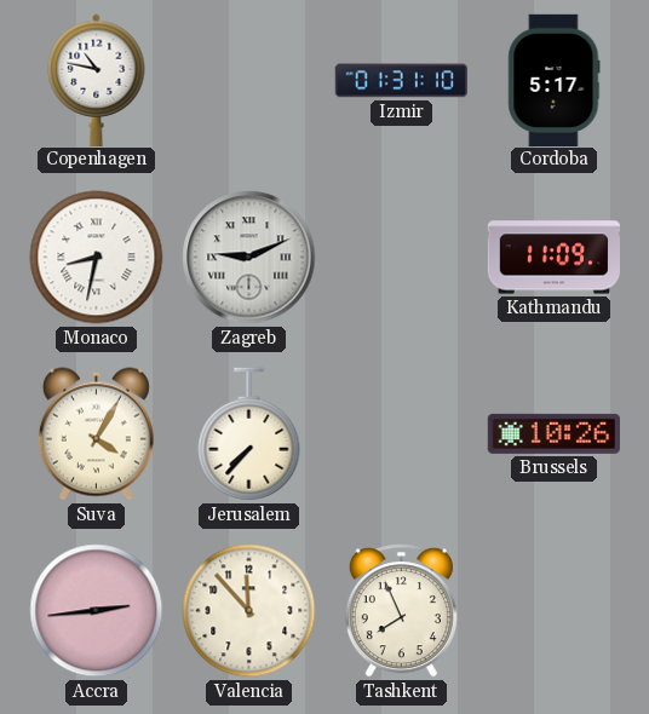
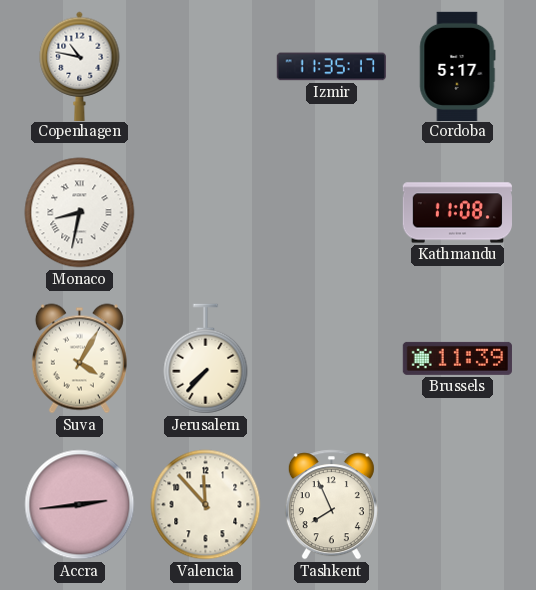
Izmir: 01:31 -> 11:35
Zagreb: 9:11 -> none
Kathmandu: 11:09 -> 11:08
Brussels: 10:26 -> 11:39
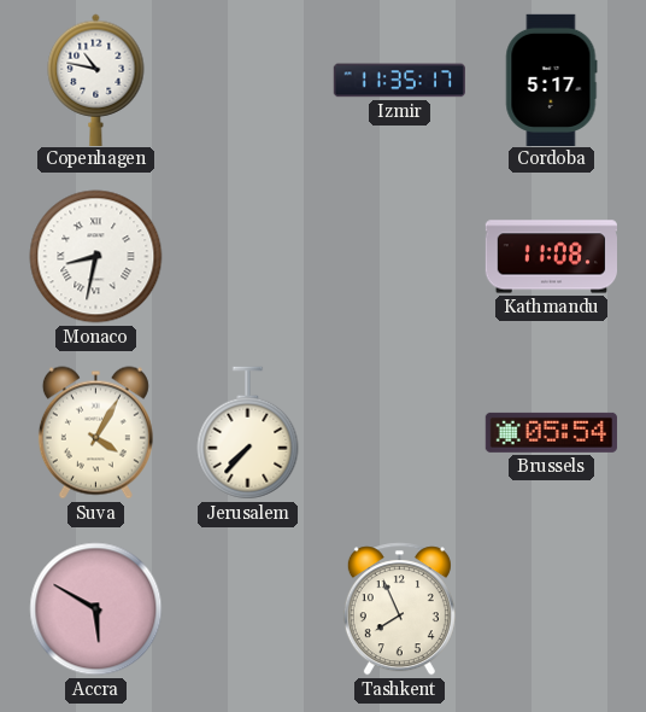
Brussels: 11:39 -> 05:54
Accra: 2:44 -> 5:50
Valencia: 11:53 -> none
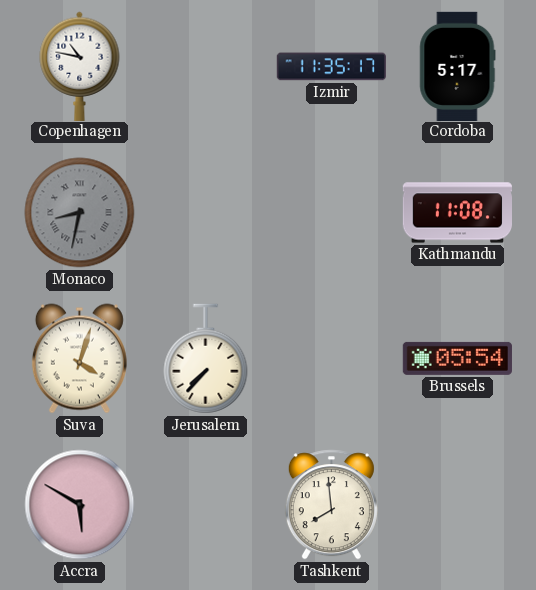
Monaco dial: white -> grey
Suva: 4:05 -> 4:03
Tashkent: 7:56 -> 7:59
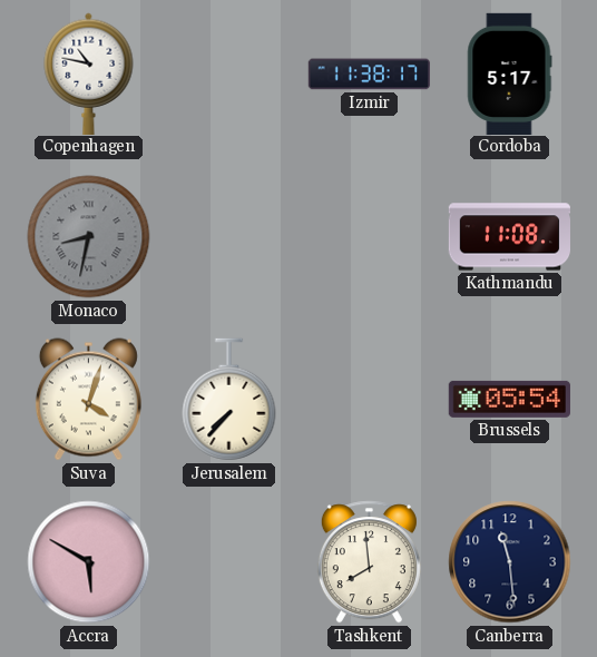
Izmir: 11:35 -> 11:38
Canberra: none -> 11:29
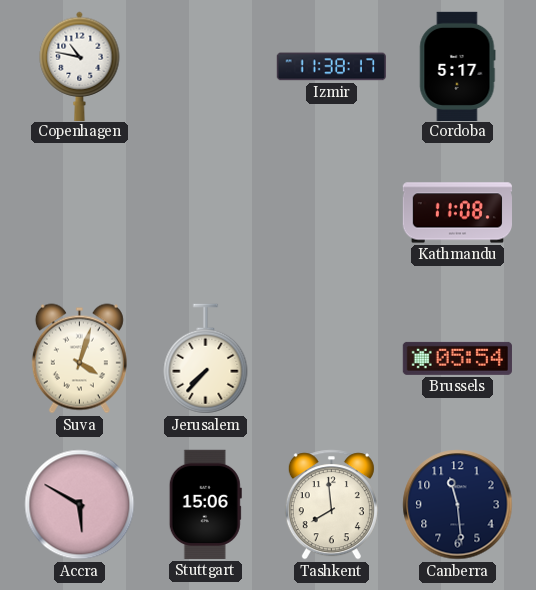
Monaco: 8:32 -> none
Stuttgart: none -> 15:06
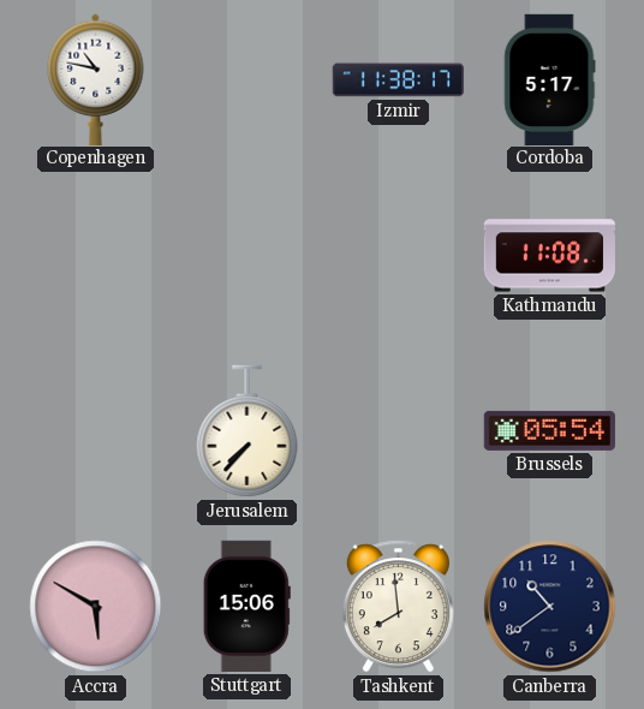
Suva: 4:03 -> none
Canberra: 11:29 -> 10:39
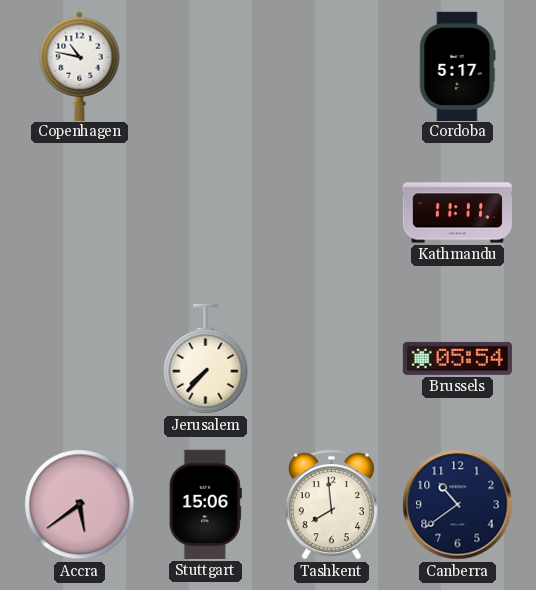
Izmir: 11:38 -> none
Kathmandu: 11:08 -> 11:11
Accra: 5:50 -> 5:39
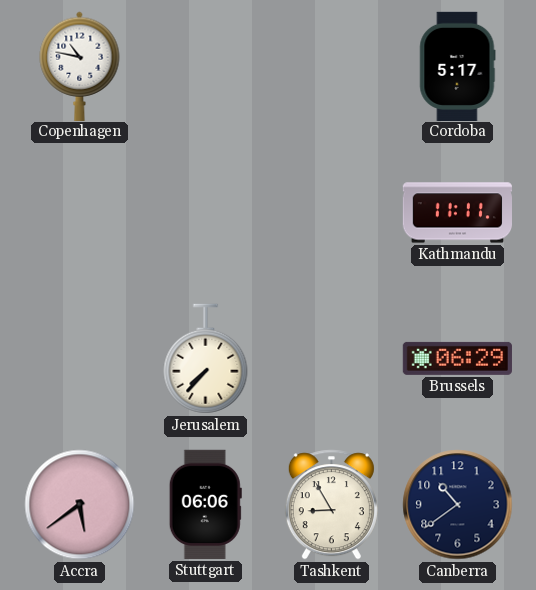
Brussels: 05:54 -> 06:29
Stuttgart: 15:06 -> 06:06
Tashkent: 7:59 -> 8:55
